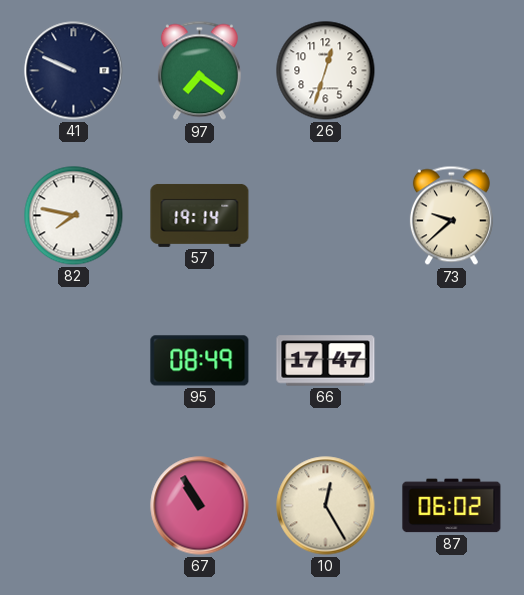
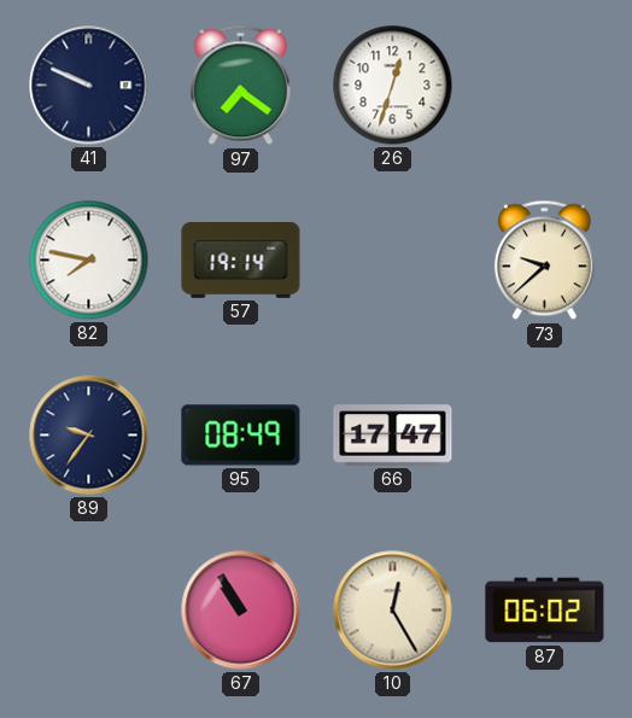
89: none -> 9:36
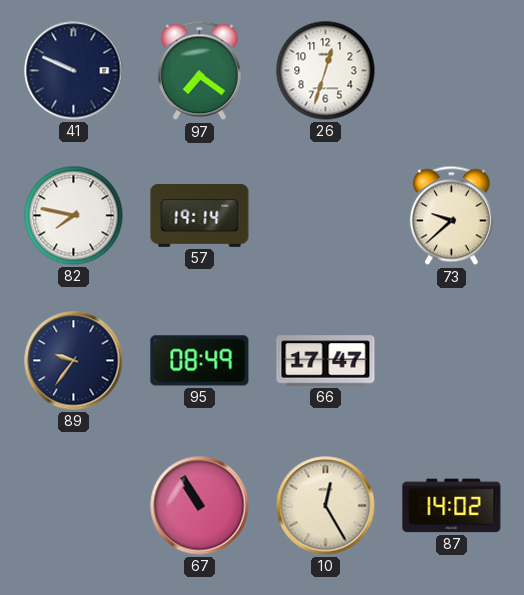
87: 06:02 -> 14:02
